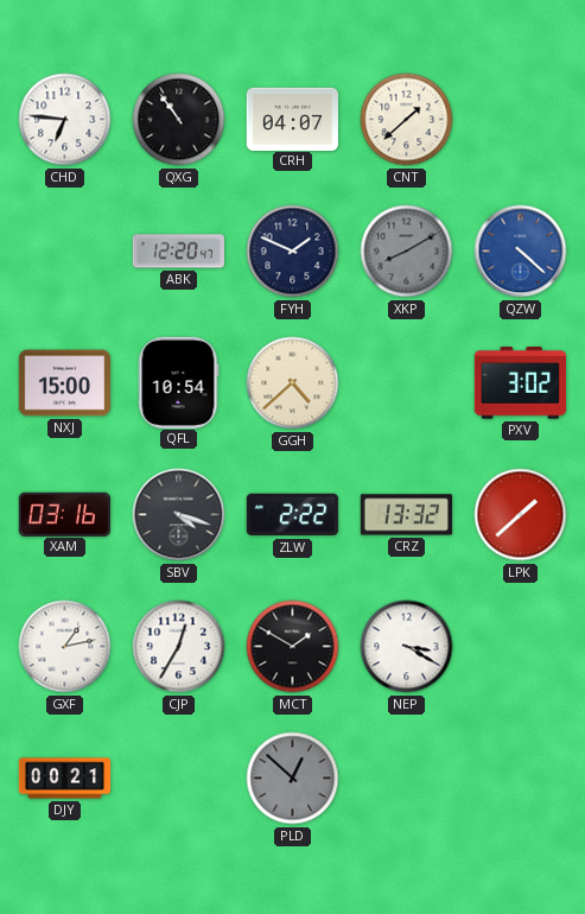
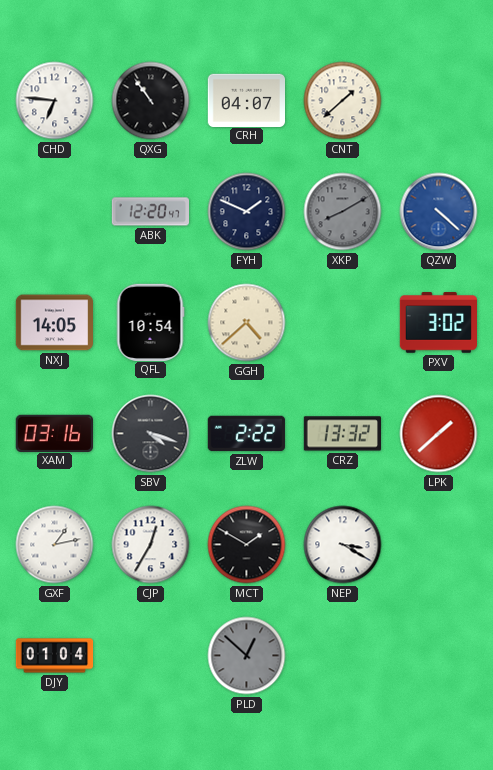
NXJ: 15:00 -> 14:05
DJY: 00:21 -> 01:04
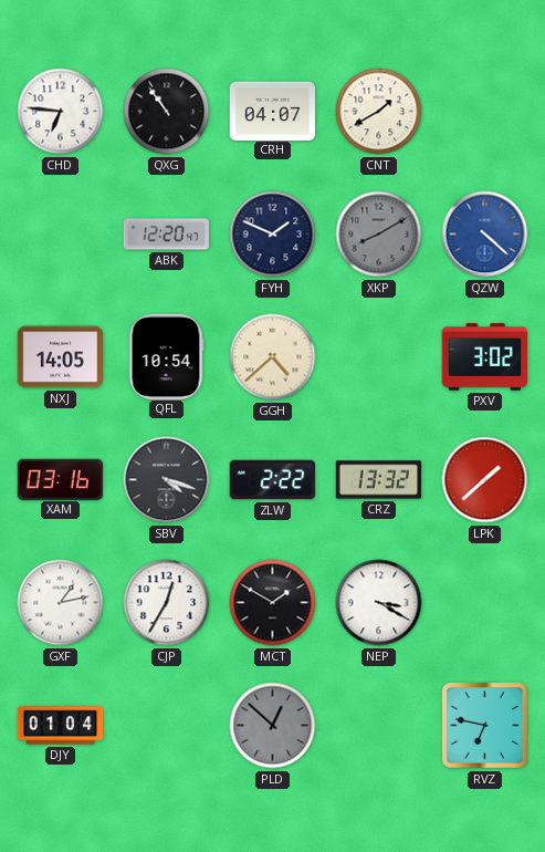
CNT: 1:38 -> 1:40
RVZ: none -> 6:47
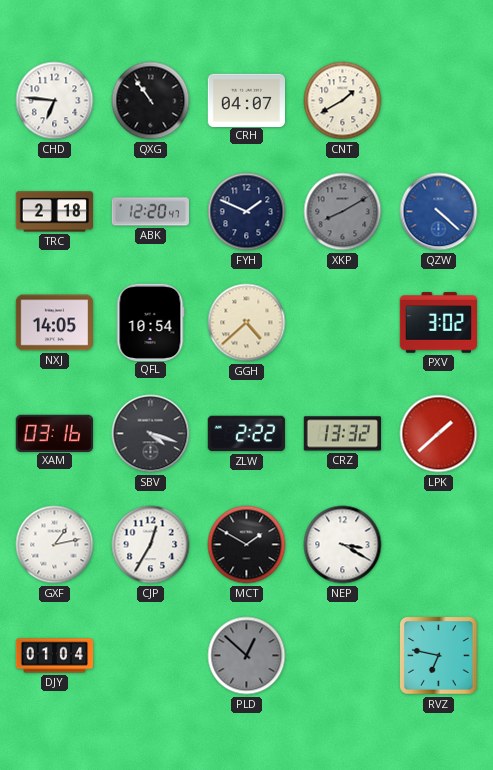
TRC: none -> 2:18
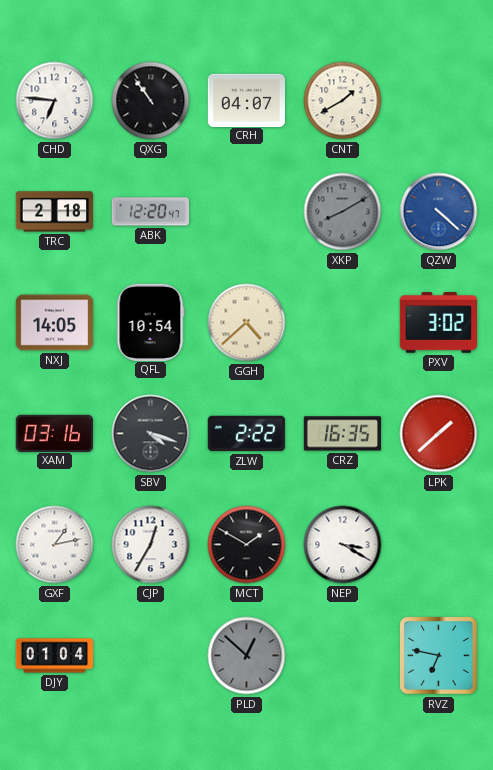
FYH: 1:49 -> none
CRZ: 13:32 -> 16:35
